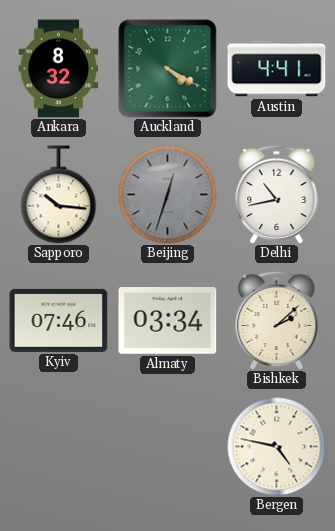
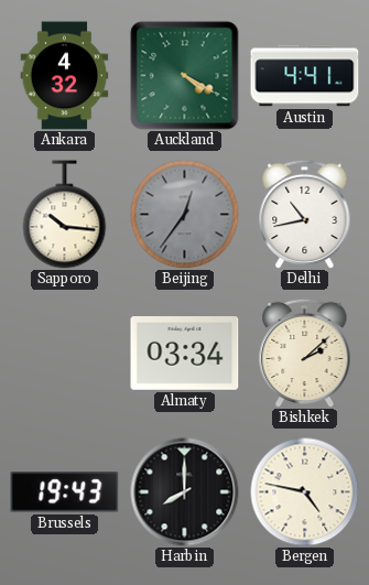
Ankara: 8:32 -> 4:32
Beijing: 12:33 -> 12:36
Kyiv: 07:46 -> none
Brussels: none -> 19:43
Harbin: none -> 8:00
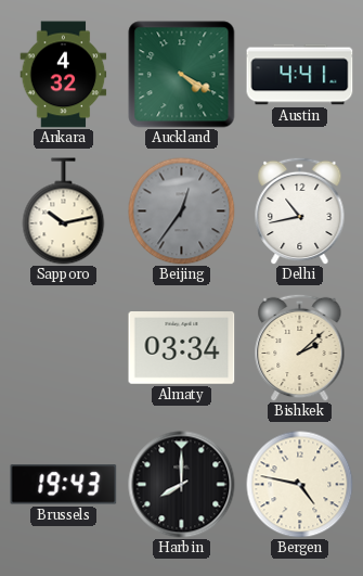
Sapporo: 10:16 -> 10:13
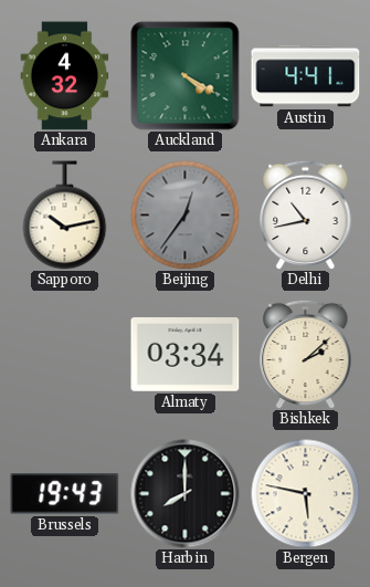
Bergen: 4:47 -> 5:47
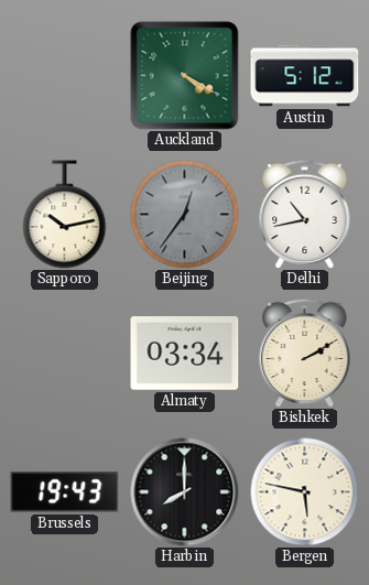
Ankara: 4:32 -> none
Austin: 4:41 -> 5:12
Bishkek: 2:08 -> 2:10
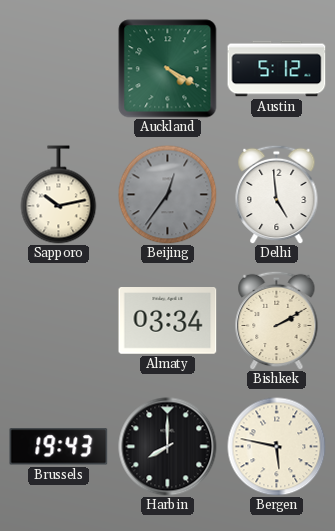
Delhi: 10:43 -> 4:59
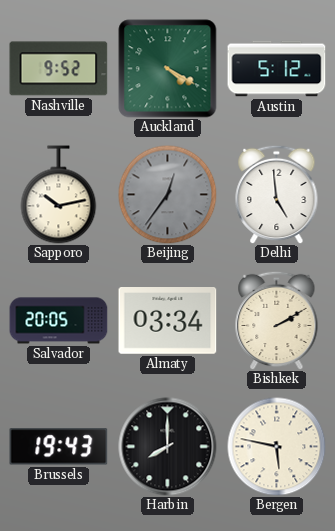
Nashville: none -> 9:52
Salvador: none -> 20:05
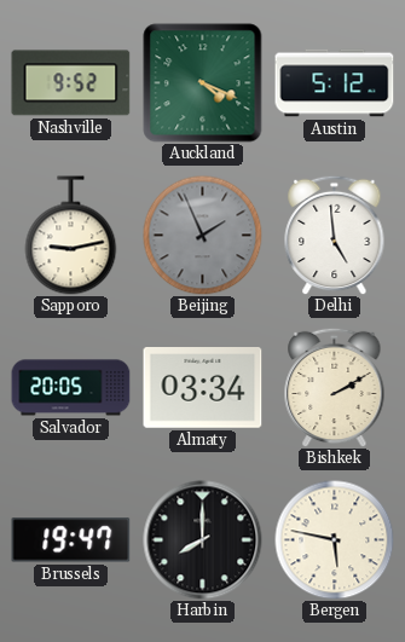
Auckland: 4:20 -> 4:19
Sapporo: 10:13 -> 9:13
Beijing: 12:36 -> 1:56
Brussels: 19:43 -> 19:47
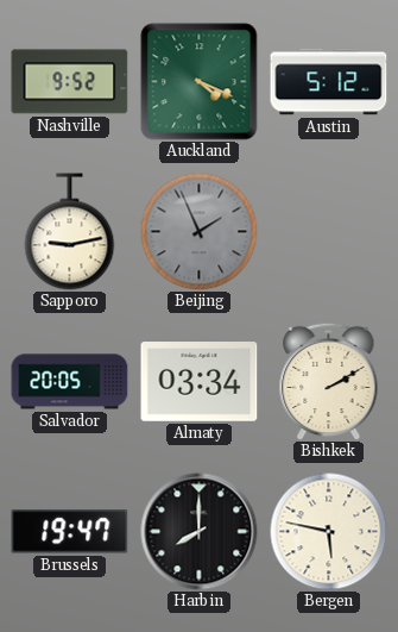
Delhi: 4:59 -> none
